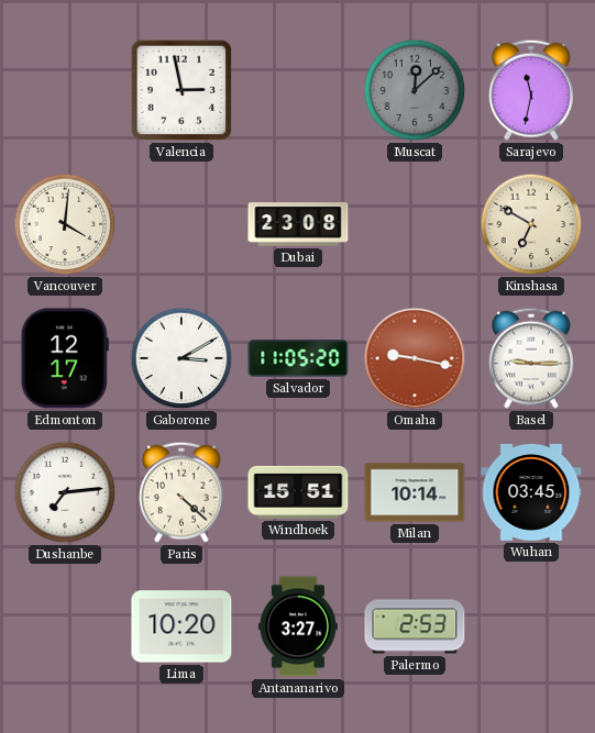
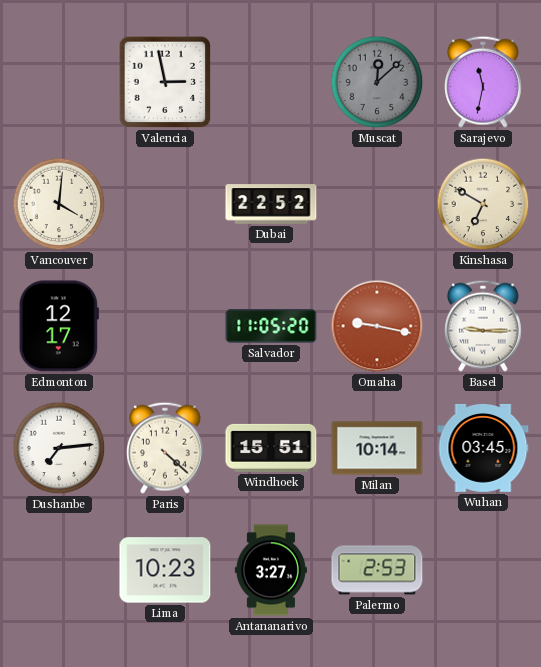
Dubai: 23:08 -> 22:52
Gaborone: 3:10 -> none
Lima: 10:20 -> 10:23
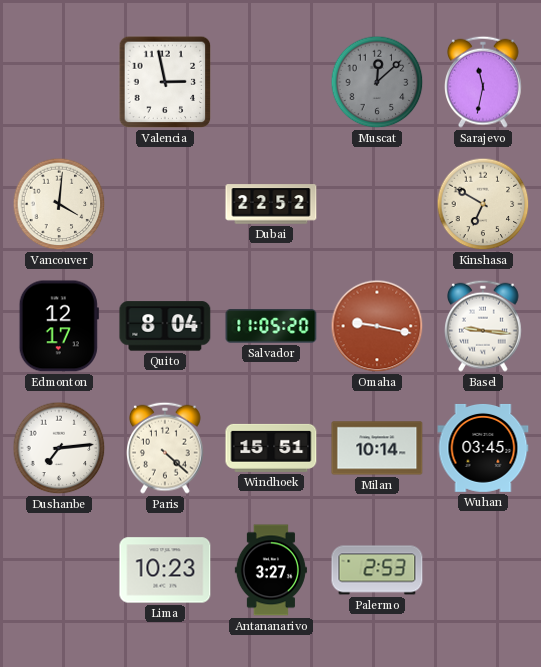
Quito: none -> 8:04
Basel: 9:15 -> 9:16
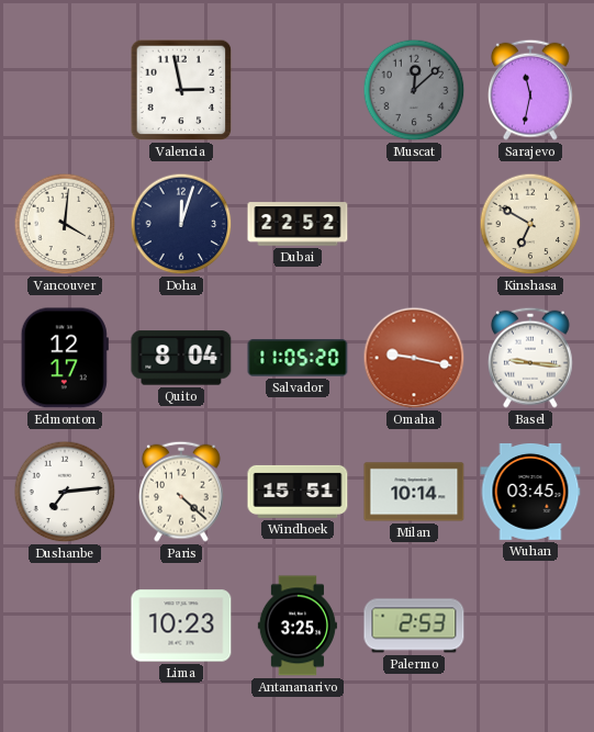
Doha: none -> 12:03
Antananarivo: 3:27 -> 3:25
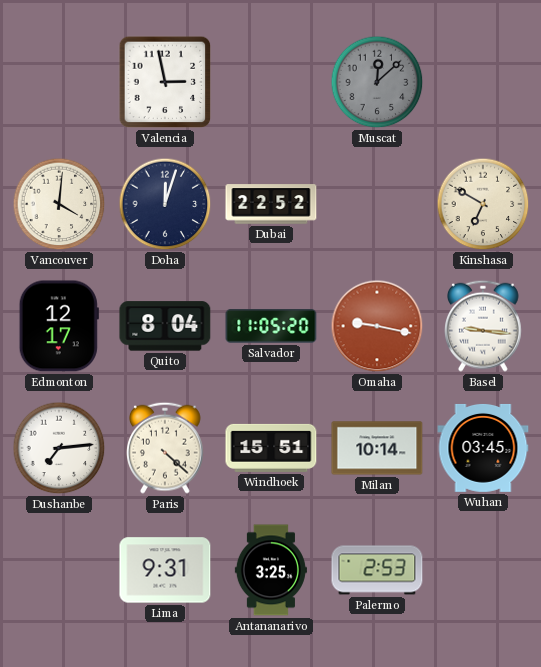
Sarajevo: 11:32 -> none
Lima: 10:23 -> 9:31
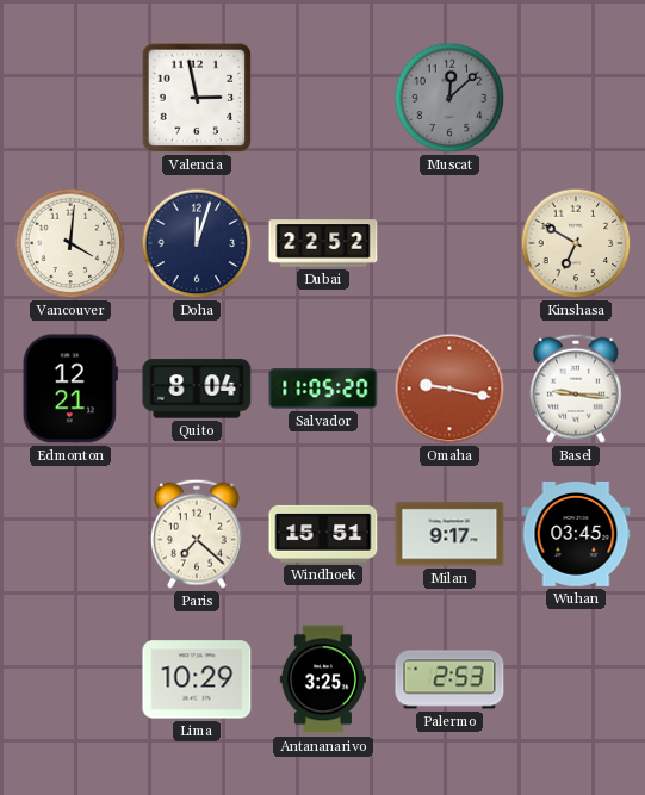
Edmonton: 12:17 -> 12:21
Dushanbe: 7:14 -> none
Paris: 4:22 -> 7:22
Milan: 10:14 -> 9:17
Lima: 9:31 -> 10:29
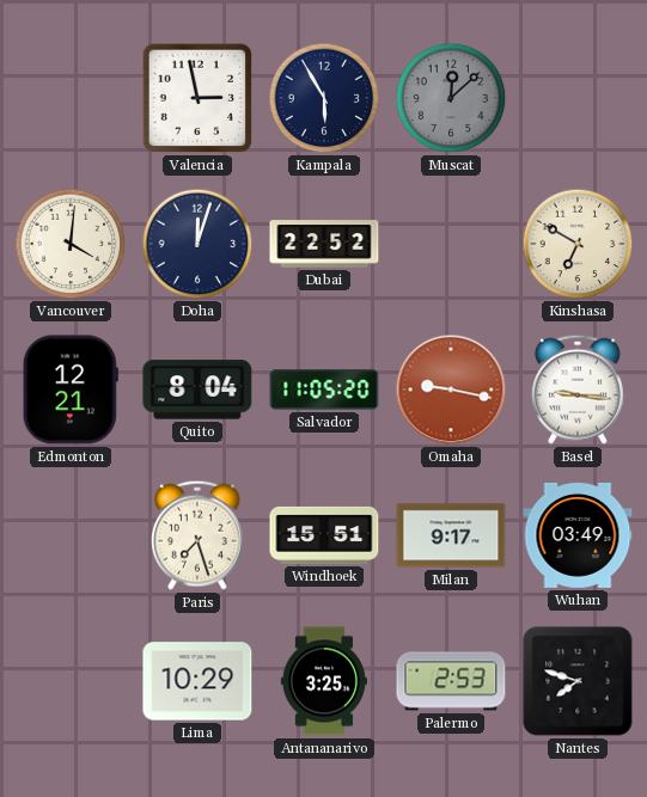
Kampala: none -> 5:55
Paris: 7:22 -> 7:27
Wuhan: 03:45 -> 03:49
Nantes: none -> 7:48
